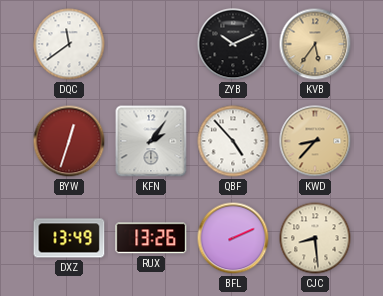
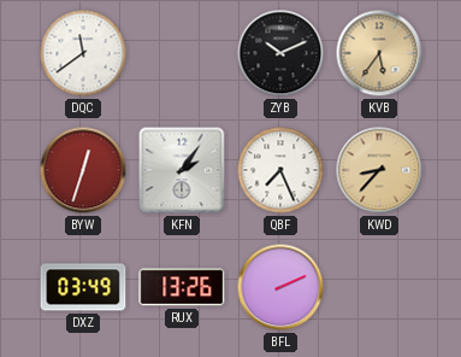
QBF: 4:53 -> 7:26
DXZ: 13:49 -> 03:49
CJC: 8:29 -> none
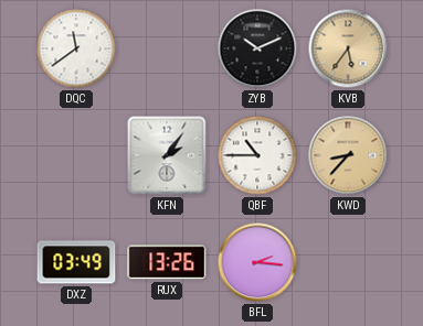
BYW: 12:33 -> none
QBF: 7:26 -> 10:45
BFL: 2:11 -> 2:16
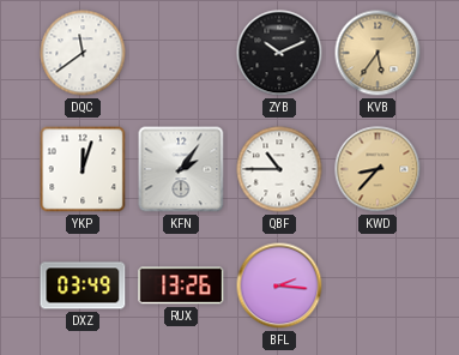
YKP: none -> 12:03
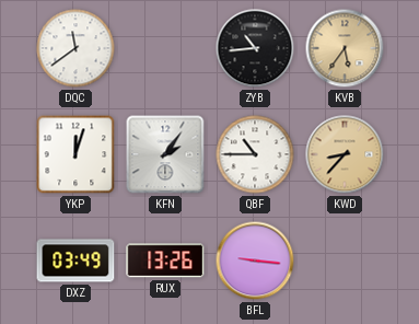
ZYB: 10:11 -> 10:44
BFL: 2:16 -> 9:16
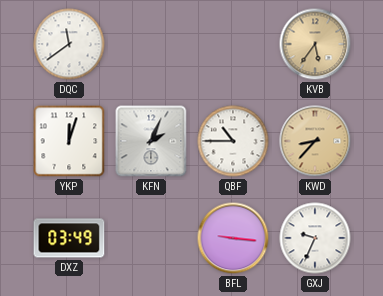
ZYB: 10:44 -> none
KFN: 2:06 -> 2:04
RUX: 13:26 -> none
GXJ: none -> 9:34
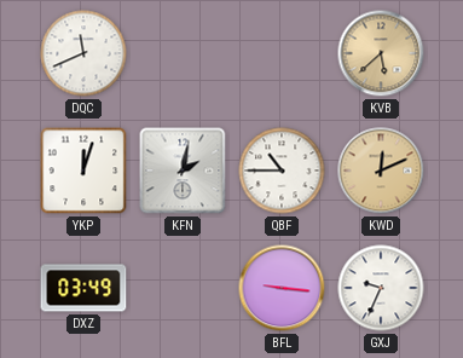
DQC: 11:39 -> 11:41
KVB: 5:36 -> 5:38
KFN: 2:04 -> 2:02
KWD: 8:37 -> 12:11
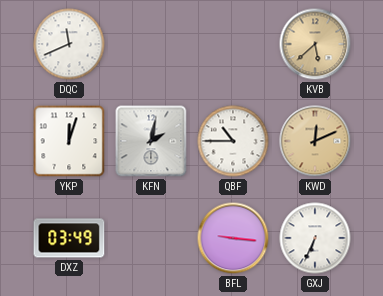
GXJ: 9:34 -> 6:34
